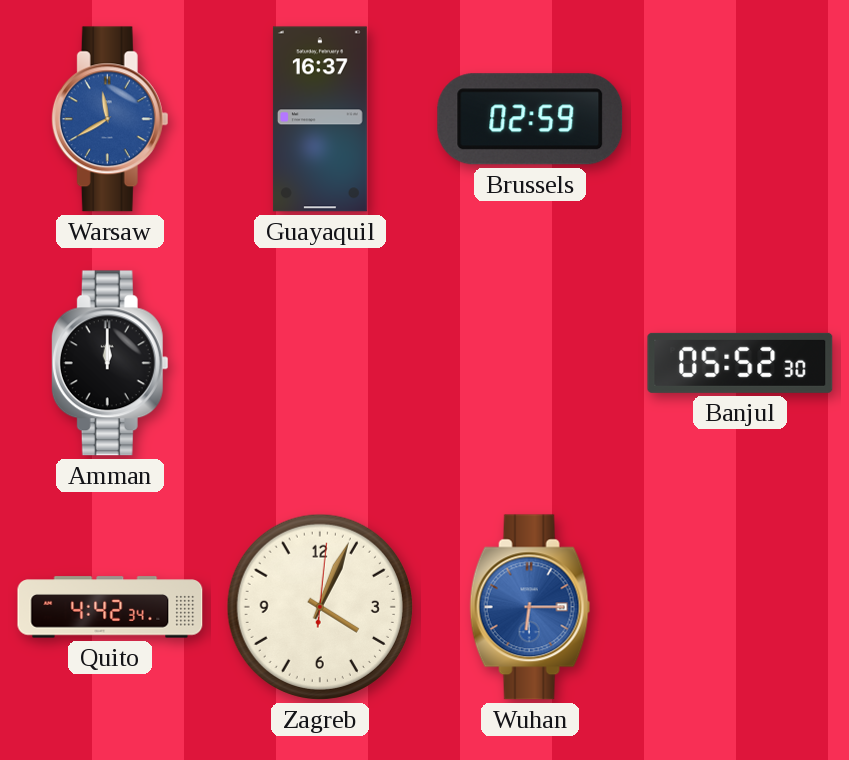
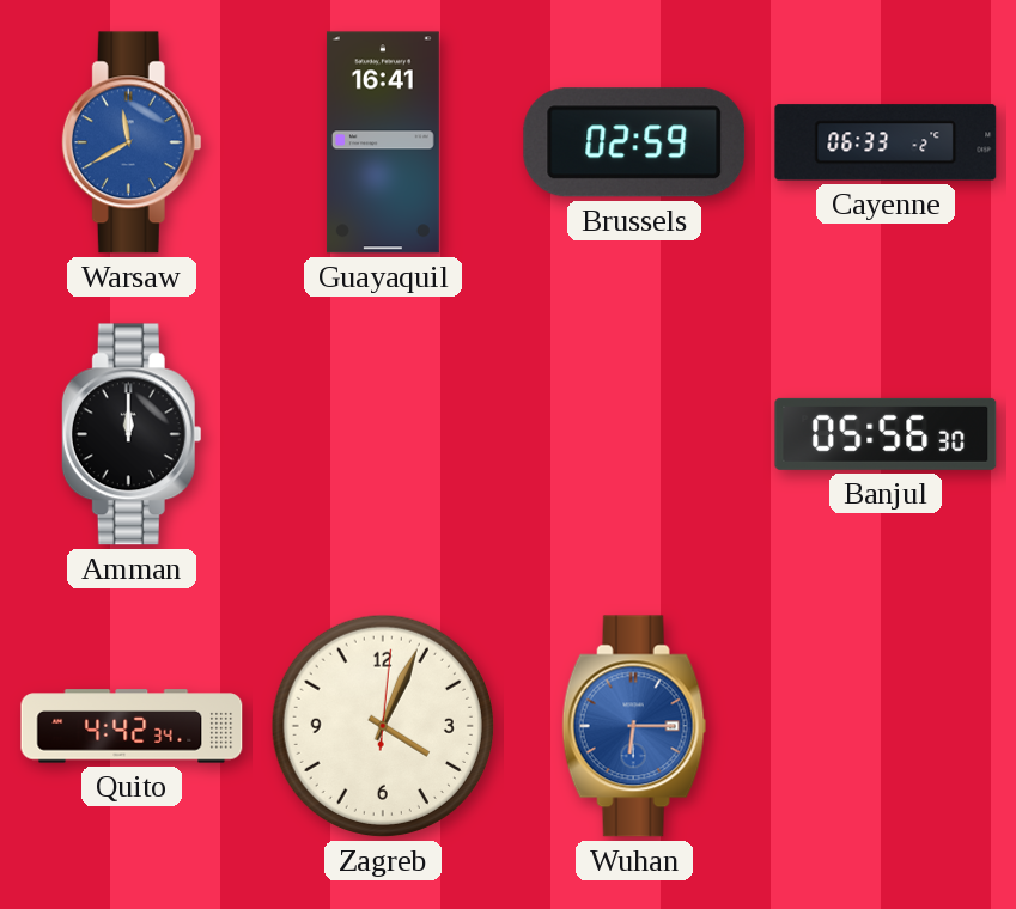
Guayaquil: 16:37 -> 16:41
Cayenne: none -> 06:33
Banjul: 05:52 -> 05:56
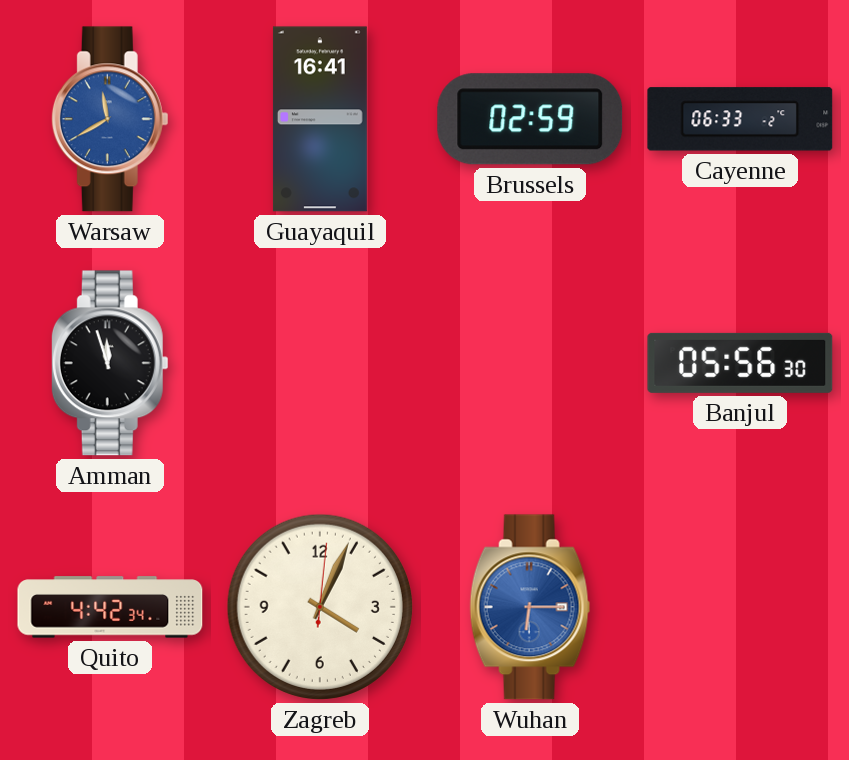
Amman: 12:00 -> 11:57
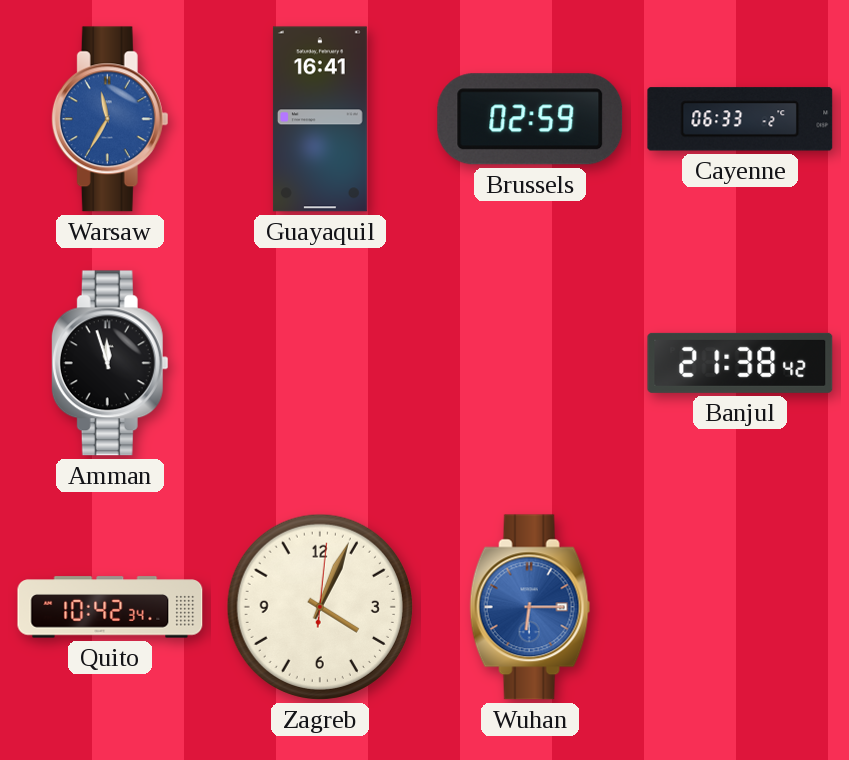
Warsaw: 11:40 -> 11:35
Banjul: 05:56 -> 21:38
Quito: 4:42 -> 10:42
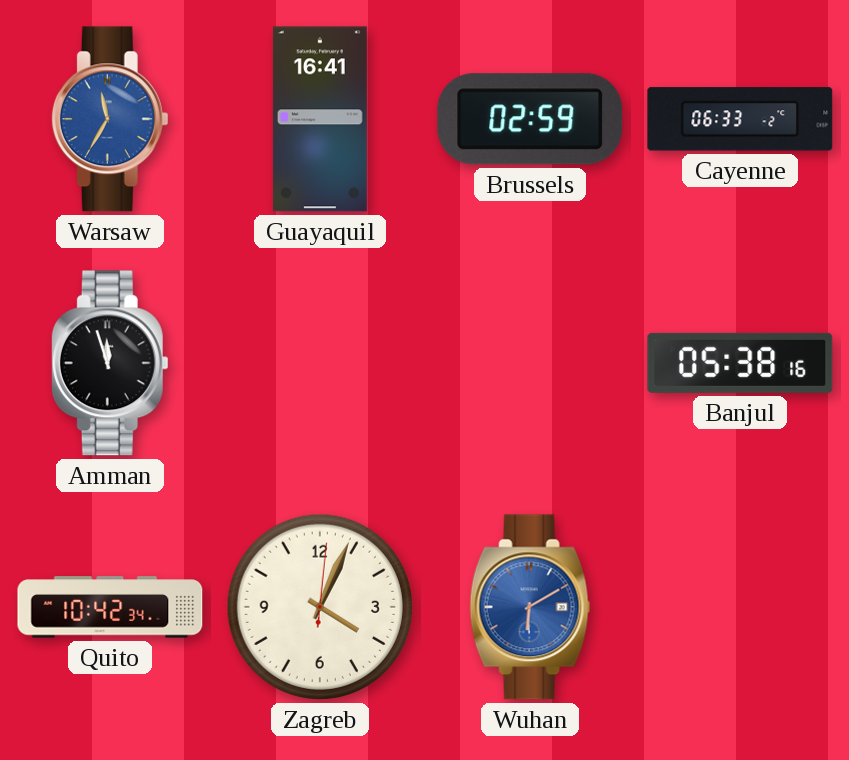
Banjul: 21:38 -> 05:38
Wuhan: 6:15 -> 6:10
